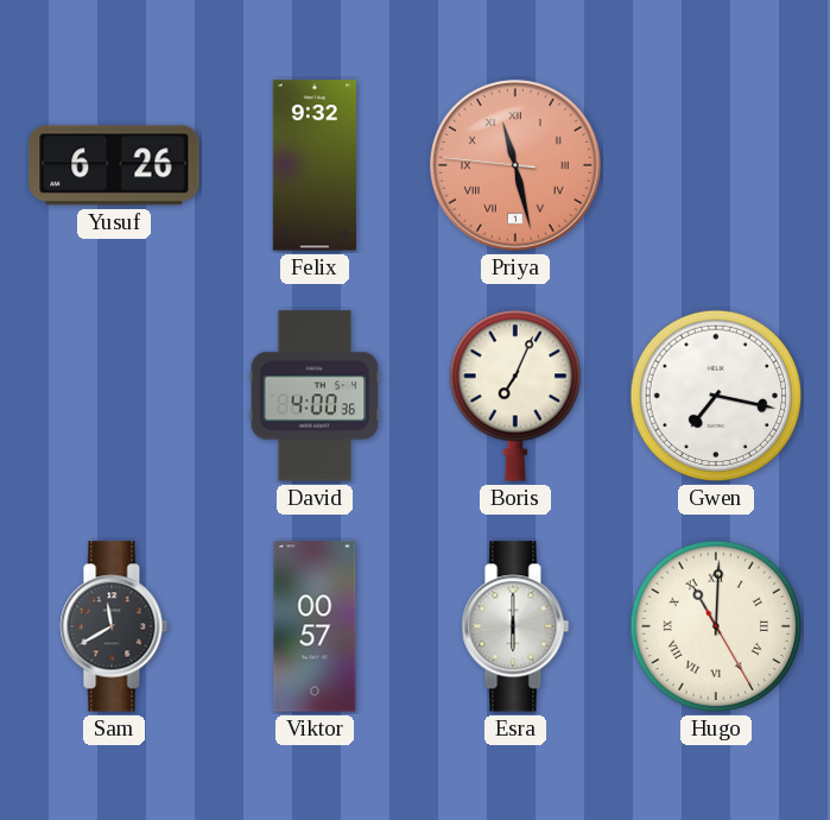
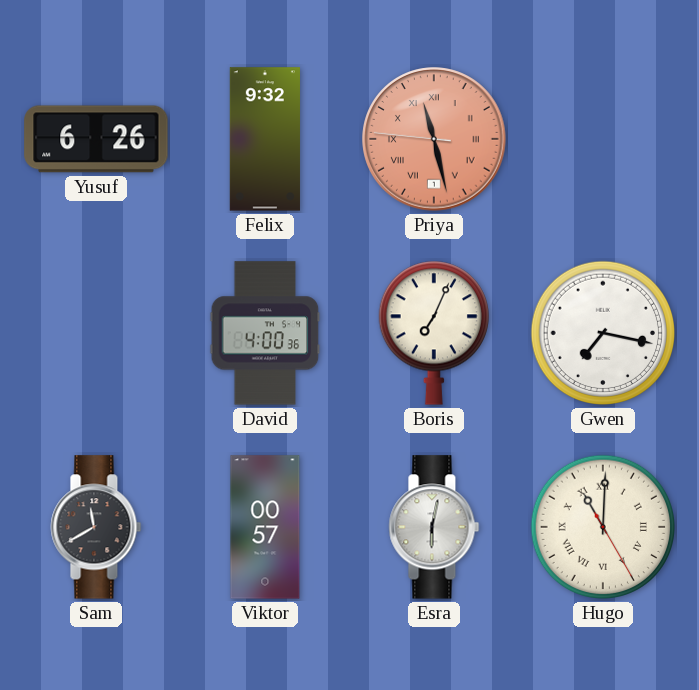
Esra: 6:00 -> 6:02
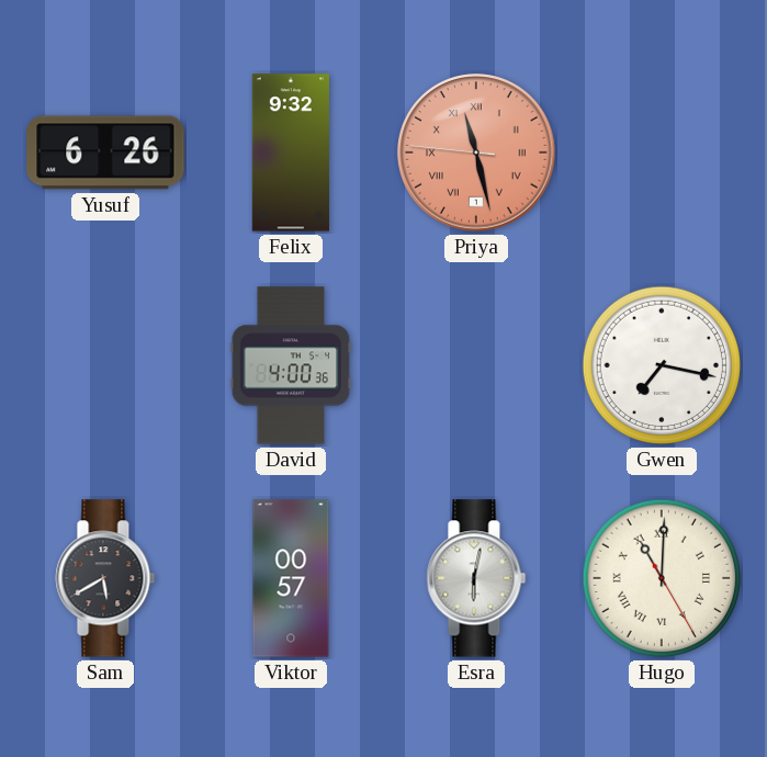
Boris: 7:04 -> none
Sam: 11:40 -> 5:40
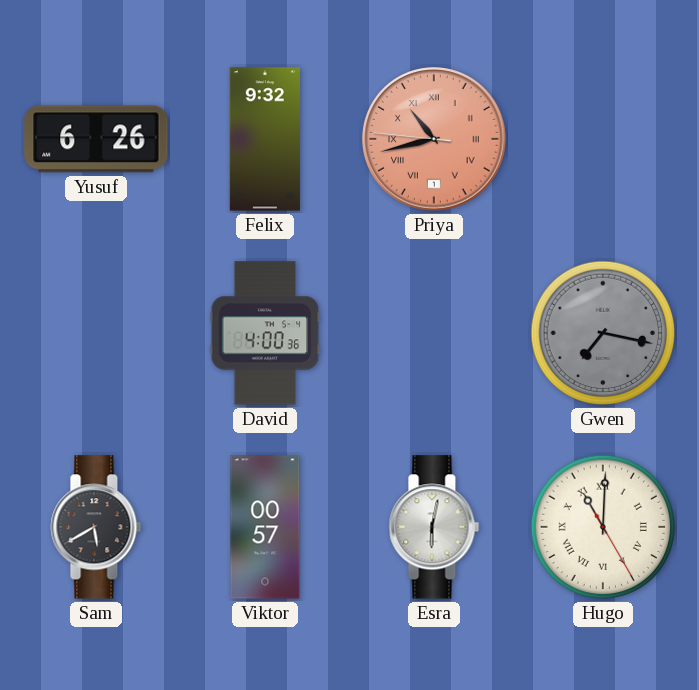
Priya: 11:27 -> 10:42
Gwen dial: white -> grey
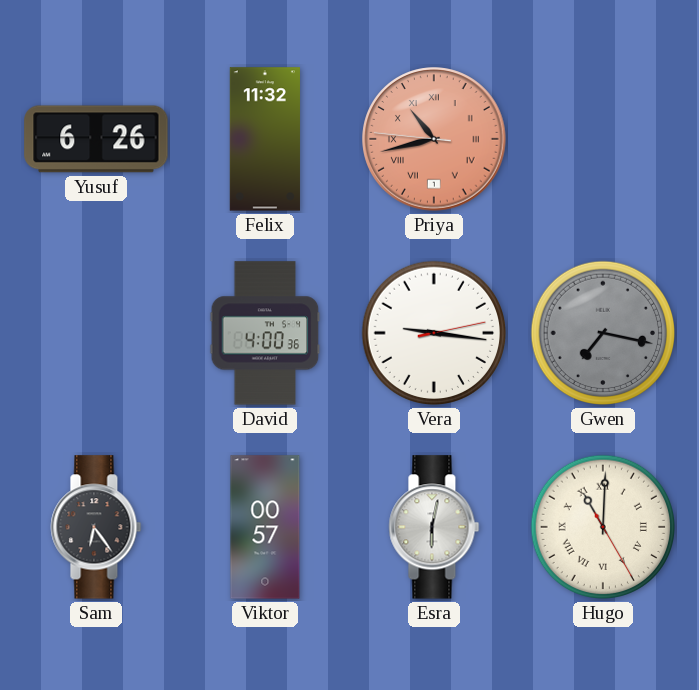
Felix: 9:32 -> 11:32
Vera: none -> 9:16
Sam: 5:40 -> 6:24
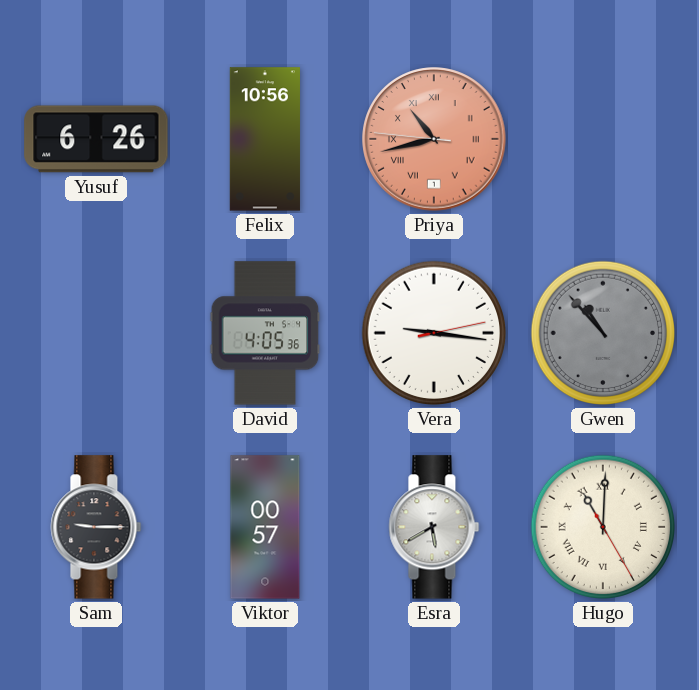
Felix: 11:32 -> 10:56
David: 4:00 -> 4:05
Gwen: 7:17 -> 10:53
Sam: 6:24 -> 9:15
Esra: 6:02 -> 5:40
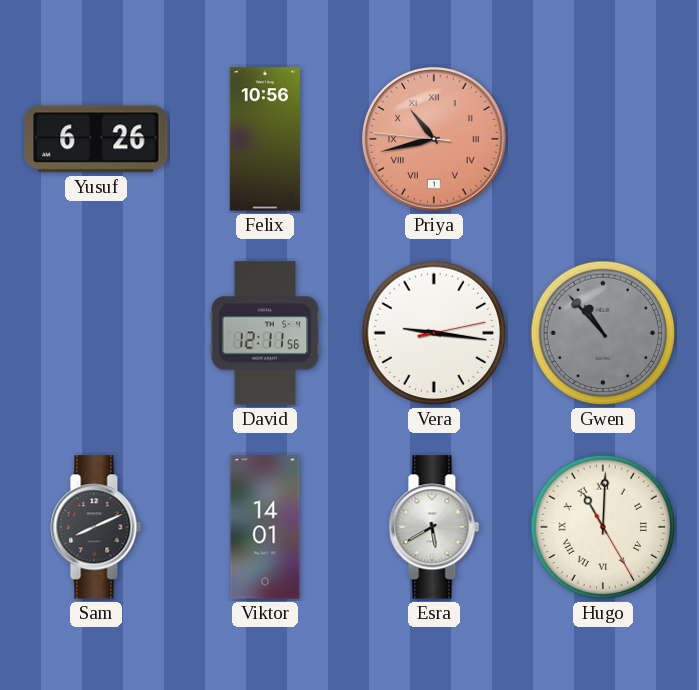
David: 4:05 -> 12:11
Sam: 9:15 -> 8:11
Viktor: 00:57 -> 14:01
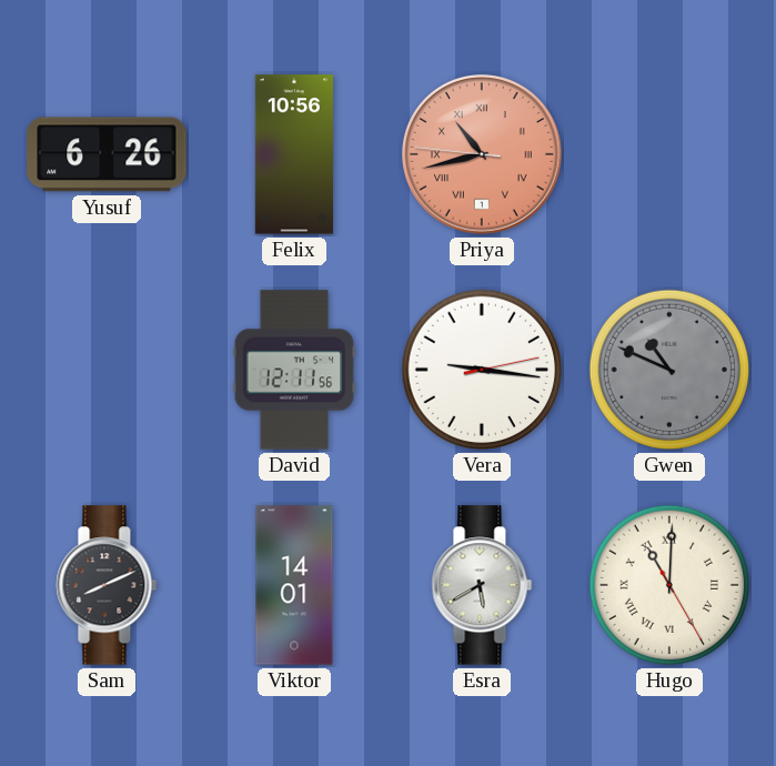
Gwen: 10:53 -> 10:49
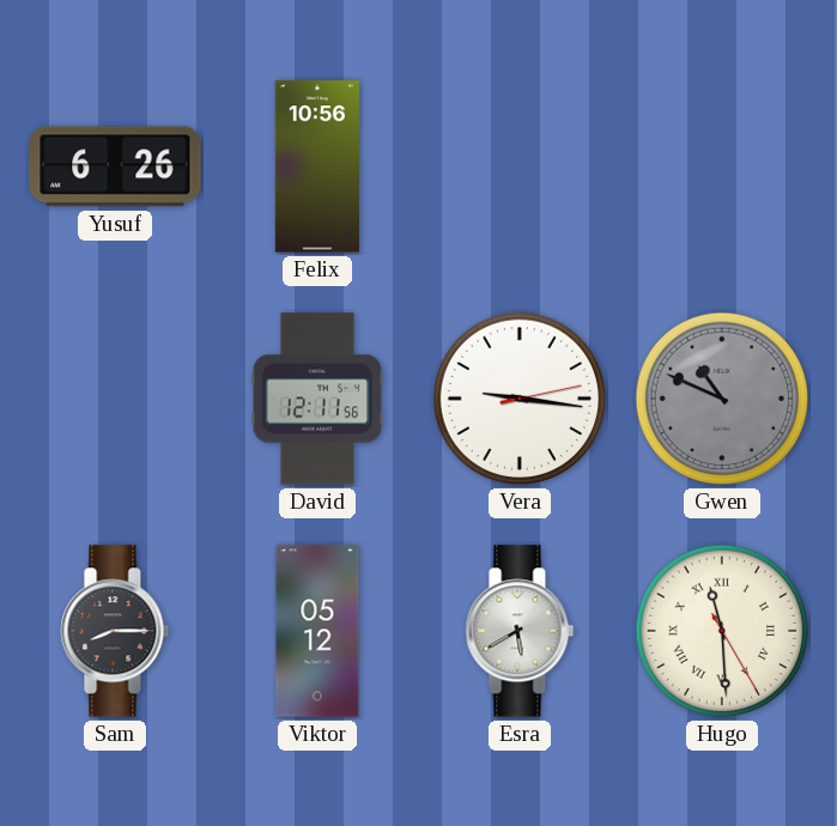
Priya: 10:42 -> none
Sam: 8:11 -> 8:15
Viktor: 14:01 -> 05:12
Hugo: 11:00 -> 11:29
